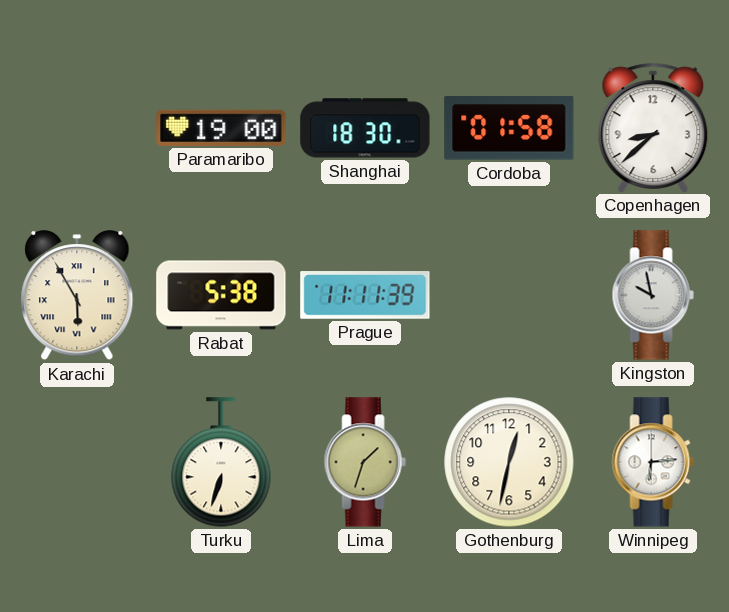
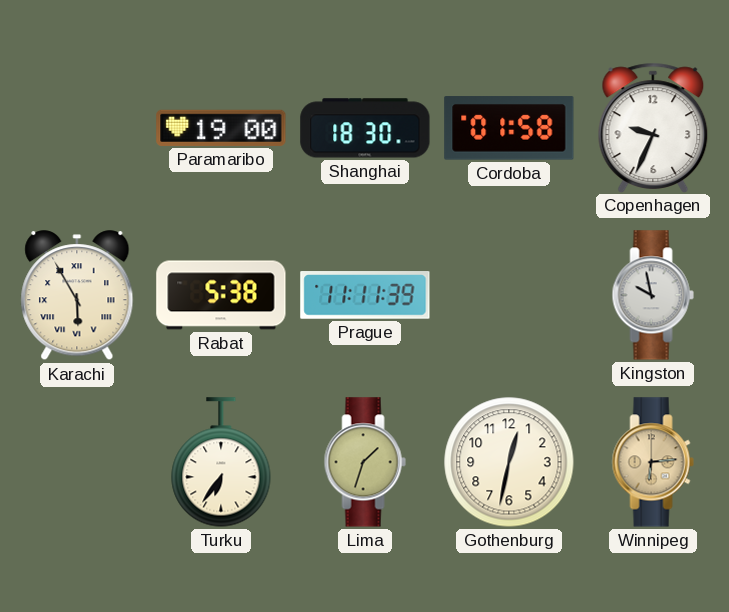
Copenhagen: 8:38 -> 9:34
Turku: 6:33 -> 6:36
Winnipeg dial: white -> champagne
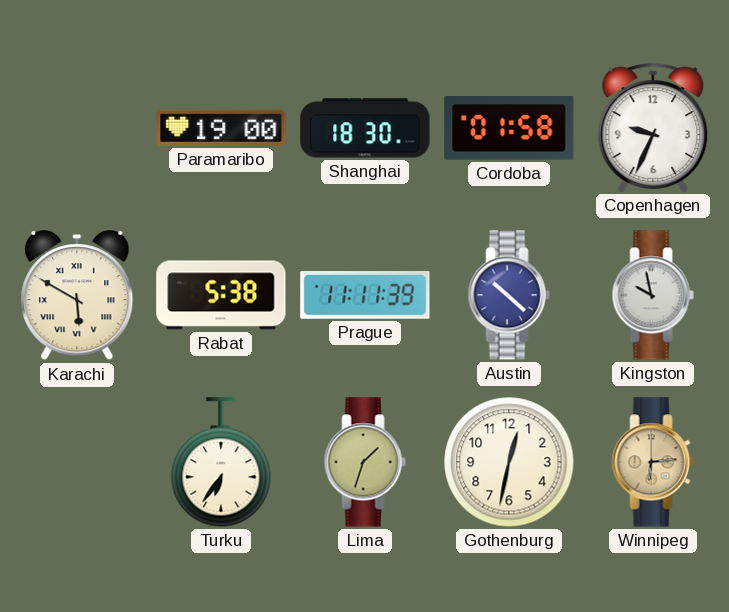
Karachi: 5:55 -> 5:50
Austin: none -> 10:22
